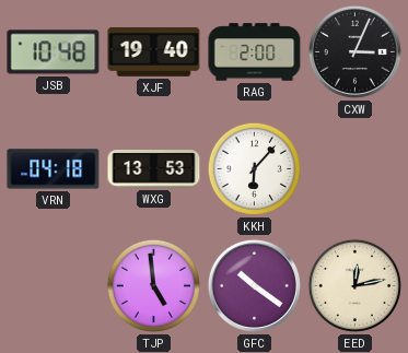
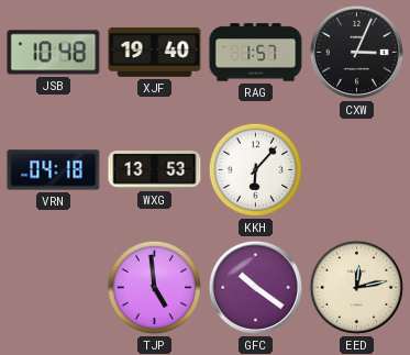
RAG: 2:00 -> 1:57
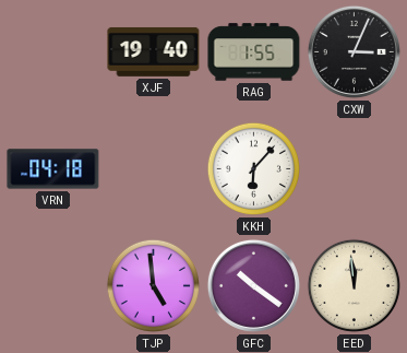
JSB: 10:48 -> none
RAG: 1:57 -> 1:55
WXG: 13:53 -> none
EED: 12:13 -> 11:59
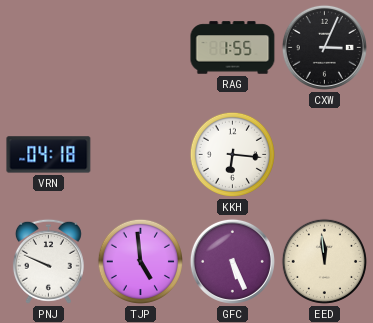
XJF: 19:40 -> none
KKH: 6:07 -> 6:16
PNJ: none -> 9:49
GFC: 10:21 -> 5:26
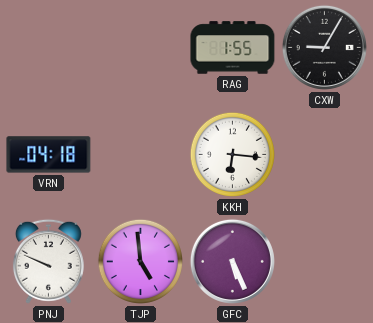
CXW: 3:04 -> 9:05
EED: 11:59 -> none
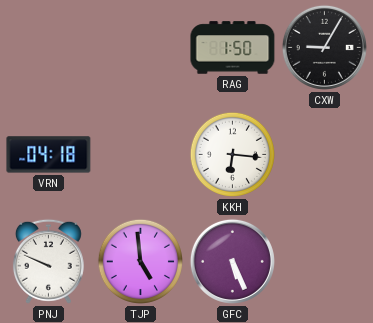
RAG: 1:55 -> 1:50
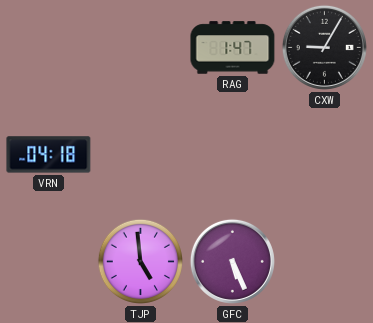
RAG: 1:50 -> 1:47
KKH: 6:16 -> none
PNJ: 9:49 -> none
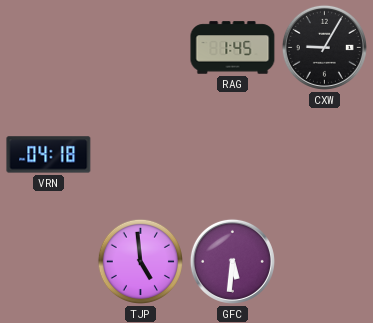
RAG: 1:47 -> 1:45
GFC: 5:26 -> 5:31
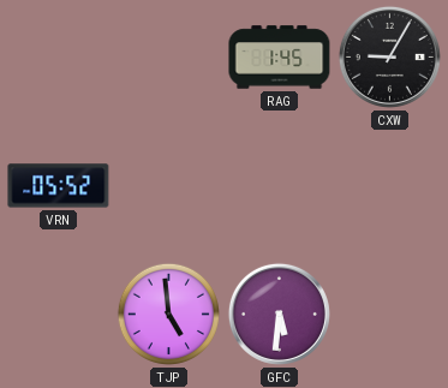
VRN: 04:18 -> 05:52
